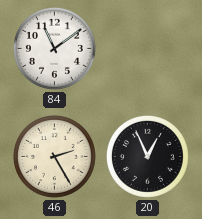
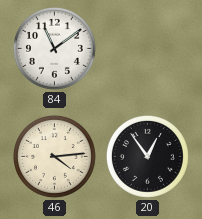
46: 2:25 -> 4:14
20: 12:56 -> 12:54
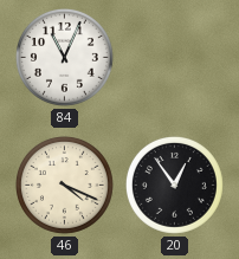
84: 11:09 -> 11:04
46: 4:14 -> 4:19
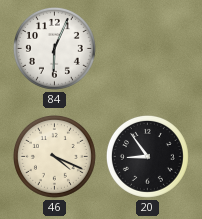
84: 11:04 -> 6:04
20: 12:54 -> 8:54
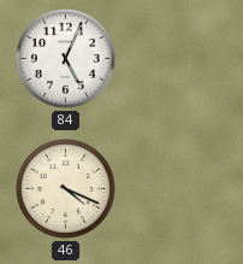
84: 6:04 -> 5:04
20: 8:54 -> none
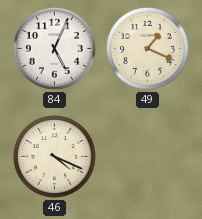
49: none -> 1:19
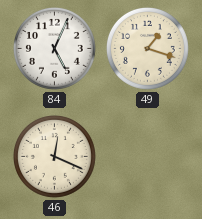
49: 1:19 -> 1:18
46: 4:19 -> 12:19
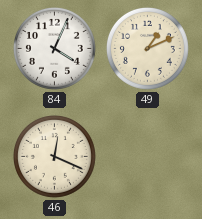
84: 5:04 -> 4:04
49: 1:18 -> 1:11
